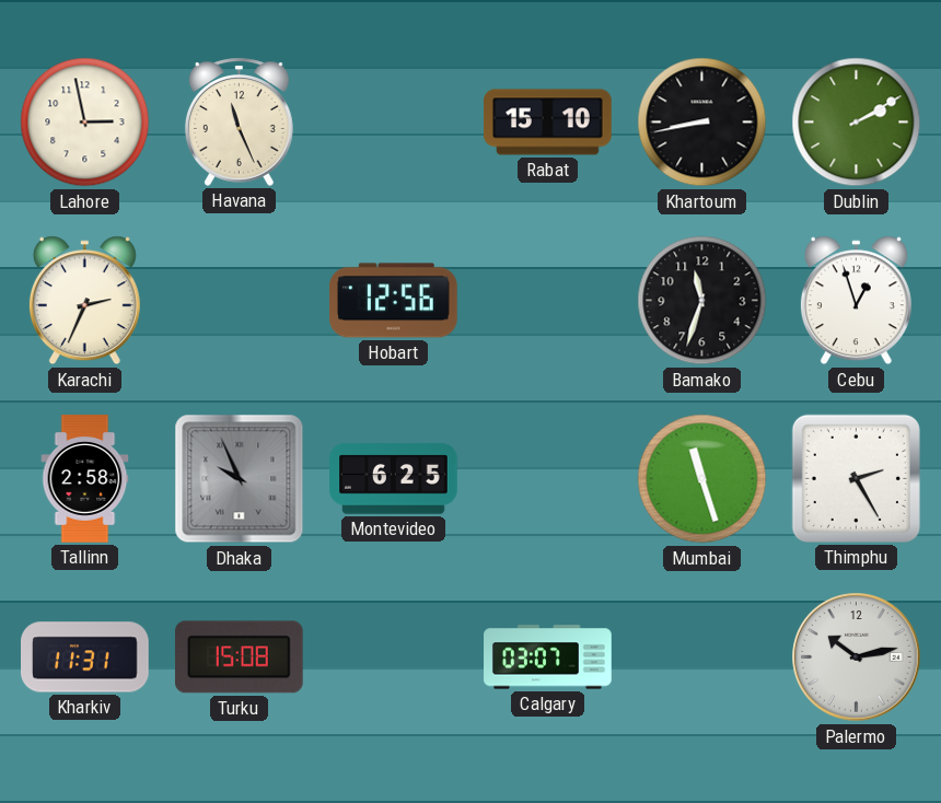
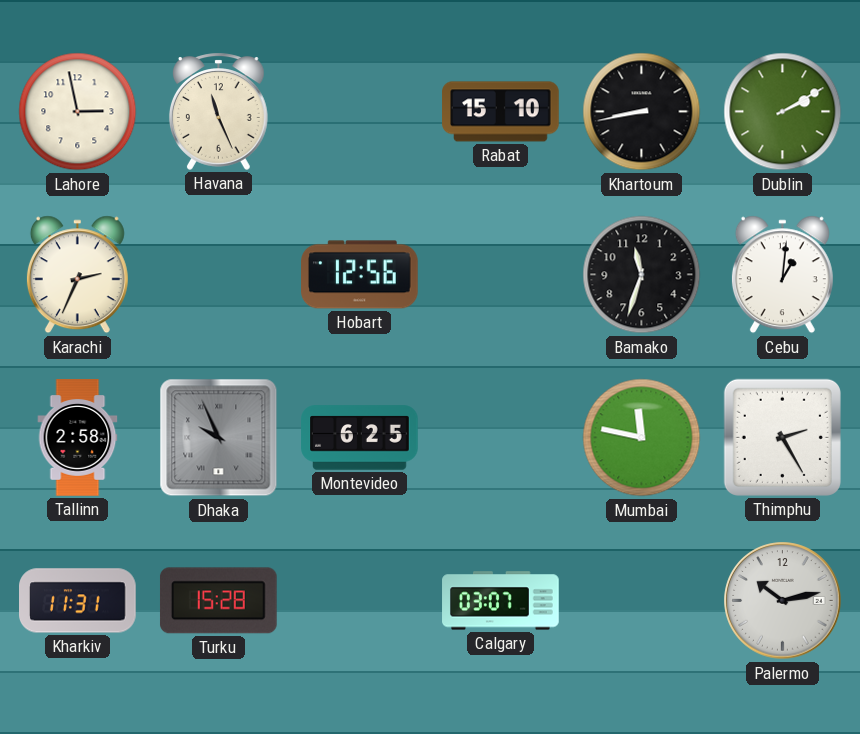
Cebu: 12:57 -> 1:01
Mumbai: 11:27 -> 11:47
Turku: 15:08 -> 15:28
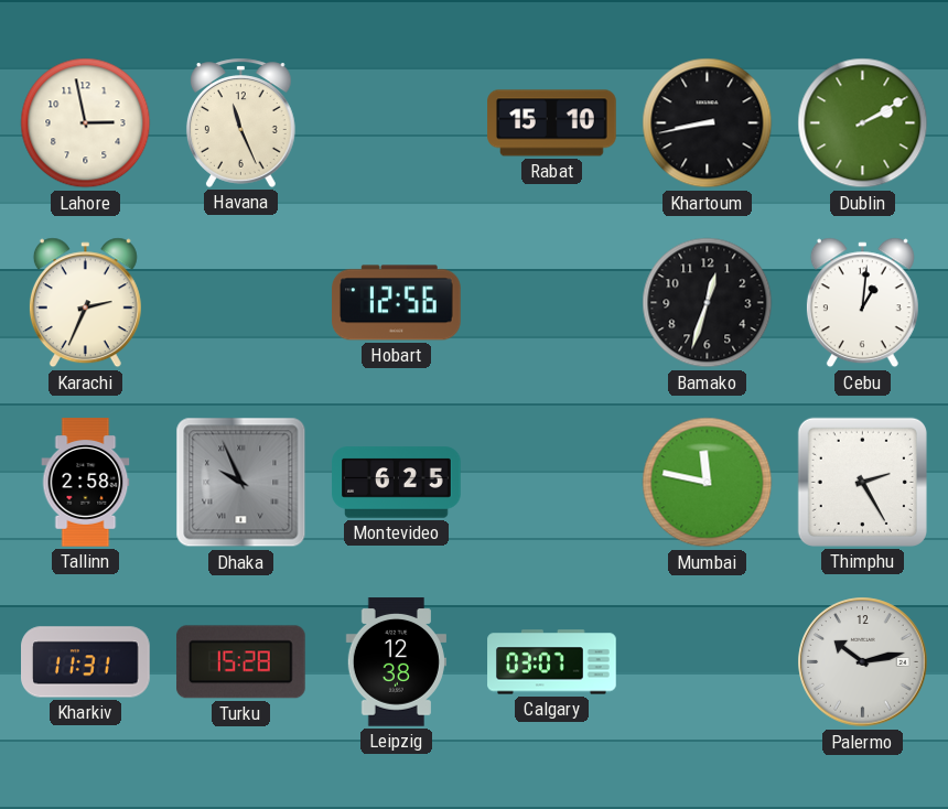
Bamako: 11:33 -> 12:33
Leipzig: none -> 12:38
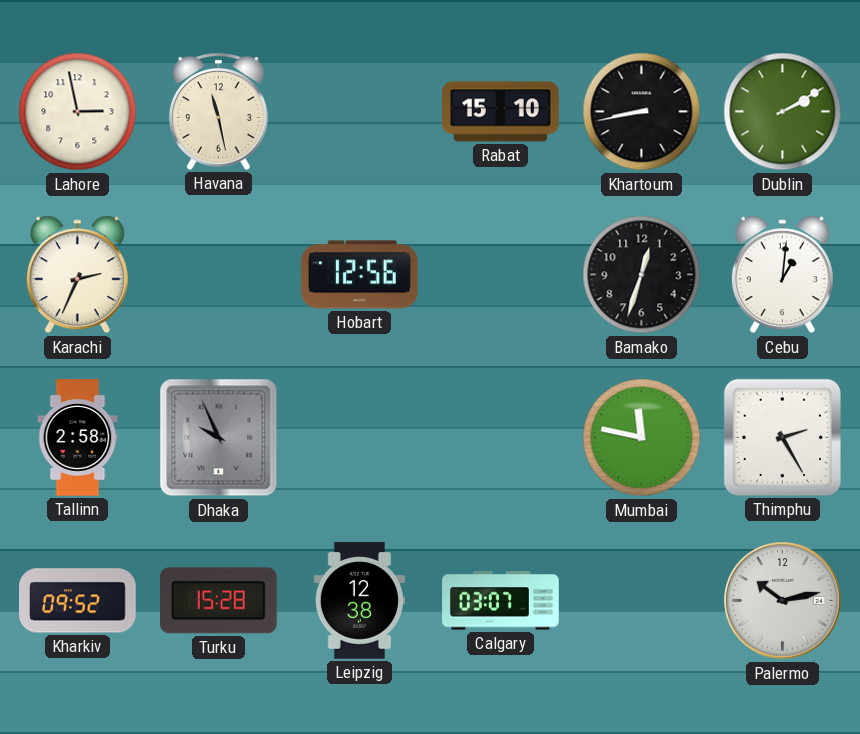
Havana: 11:26 -> 11:28
Montevideo: 6:25 -> none
Kharkiv: 11:31 -> 09:52
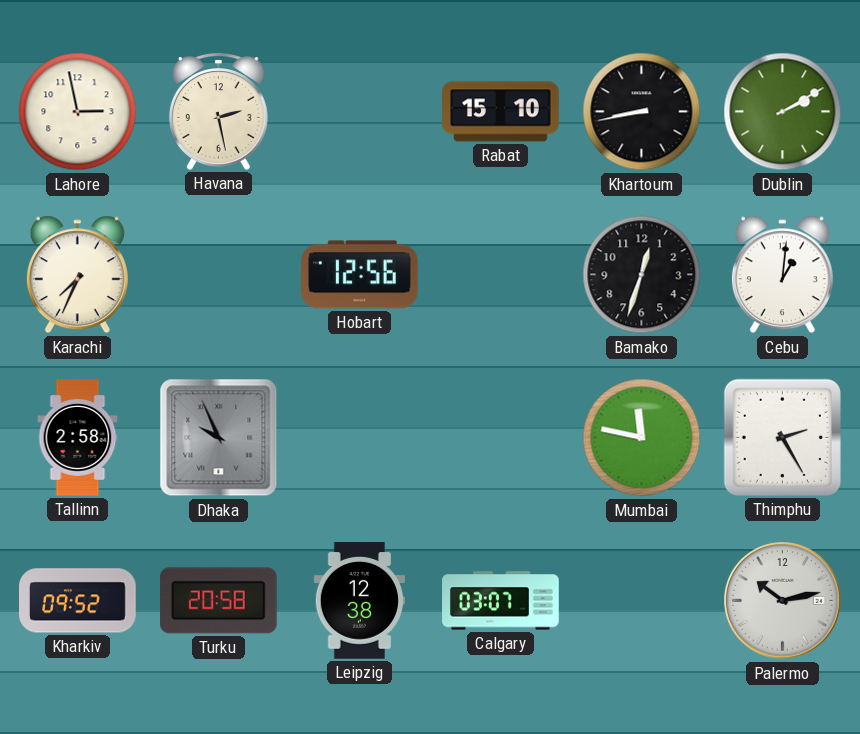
Havana: 11:28 -> 2:28
Karachi: 2:34 -> 7:34
Turku: 15:28 -> 20:58
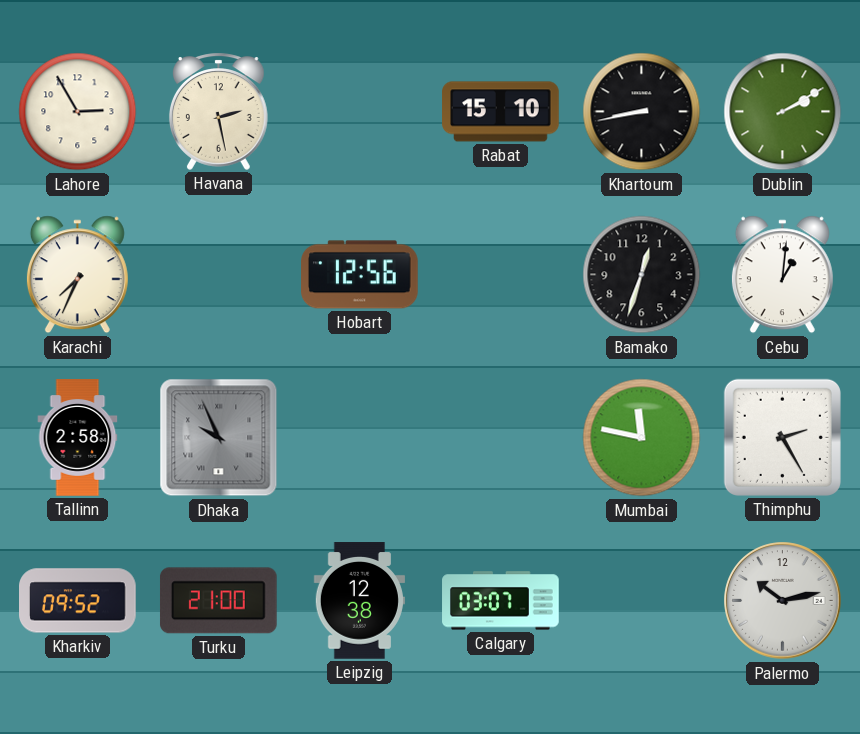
Lahore: 2:58 -> 2:55
Turku: 20:58 -> 21:00
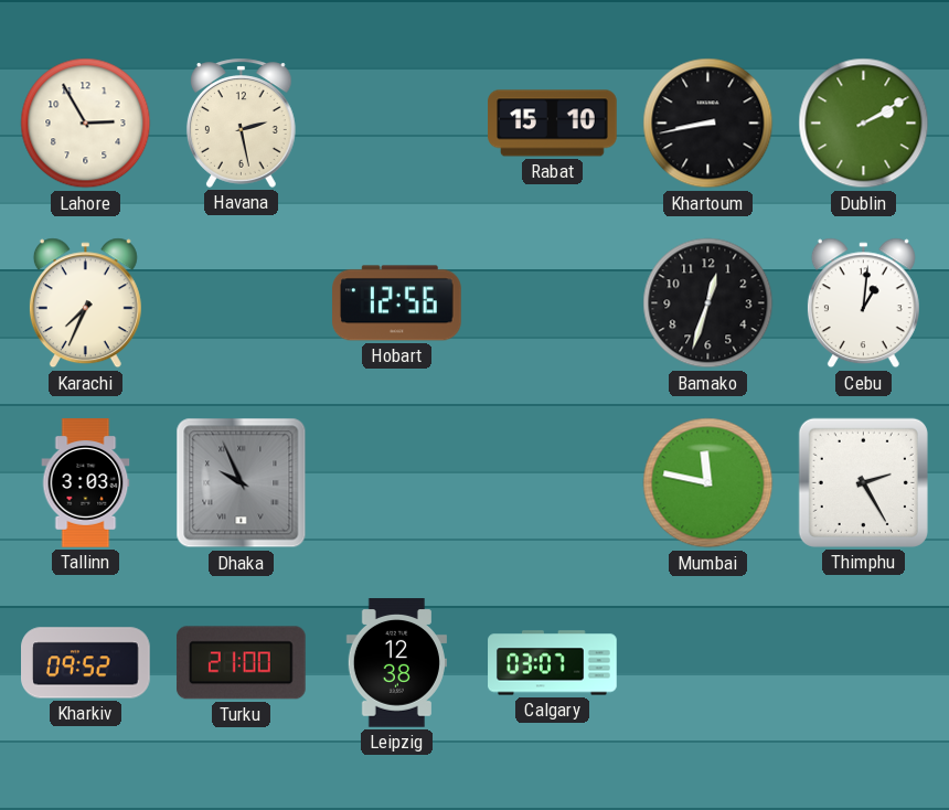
Tallinn: 2:58 -> 3:03
Palermo: 10:13 -> none
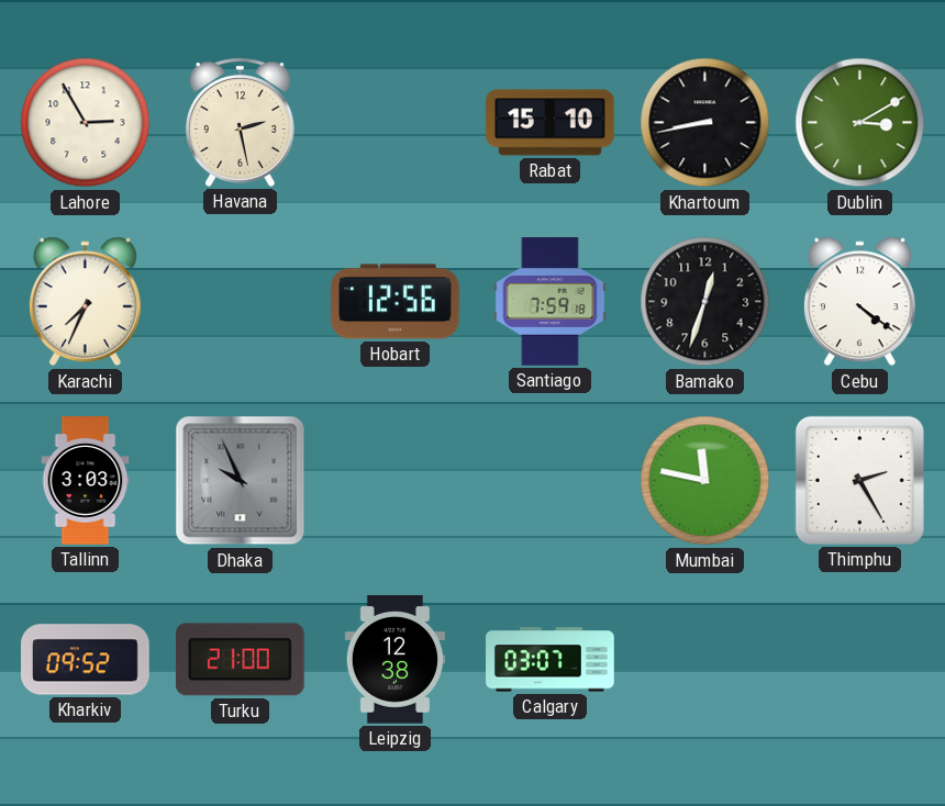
Dublin: 2:10 -> 3:10
Santiago: none -> 7:59
Cebu: 1:01 -> 4:21
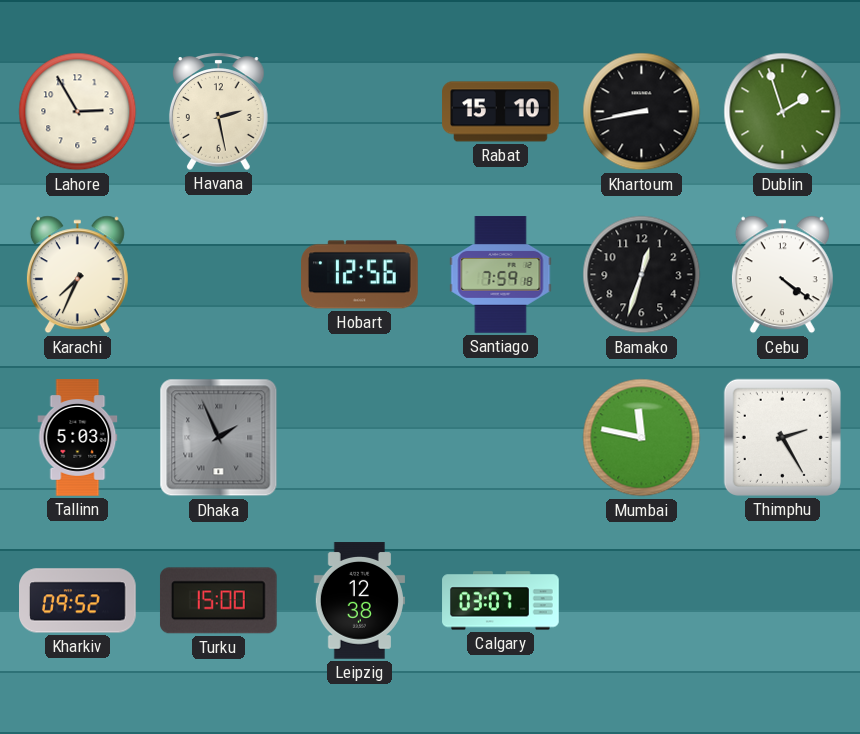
Dublin: 3:10 -> 1:57
Tallinn: 3:03 -> 5:03
Dhaka: 9:56 -> 1:56
Turku: 21:00 -> 15:00
